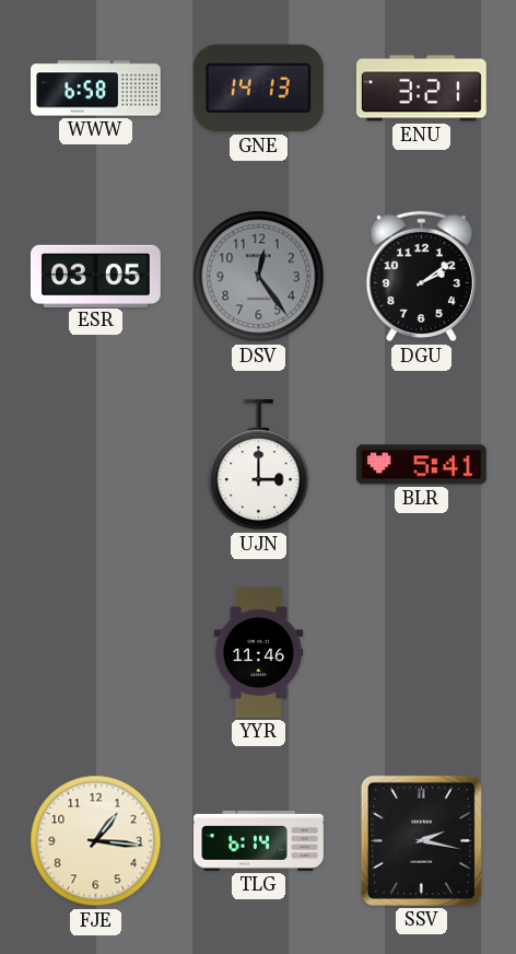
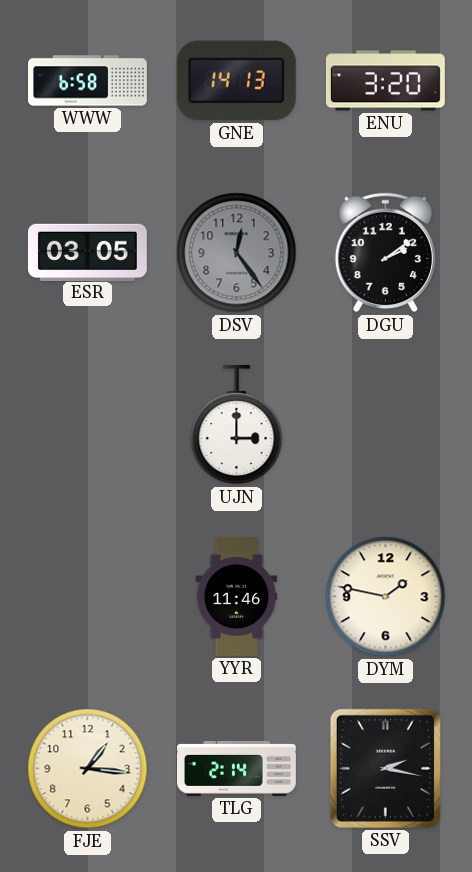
ENU: 3:21 -> 3:20
BLR: 5:41 -> none
DYM: none -> 1:47
TLG: 6:14 -> 2:14
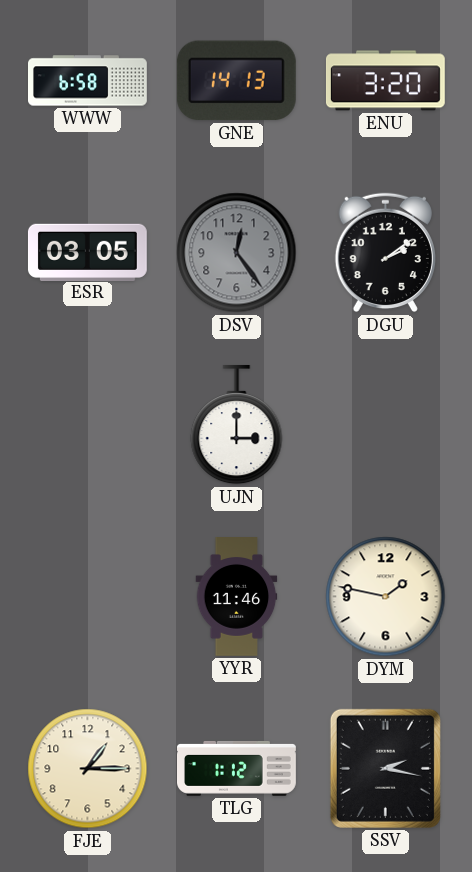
FJE: 1:16 -> 1:15
TLG: 2:14 -> 1:12
